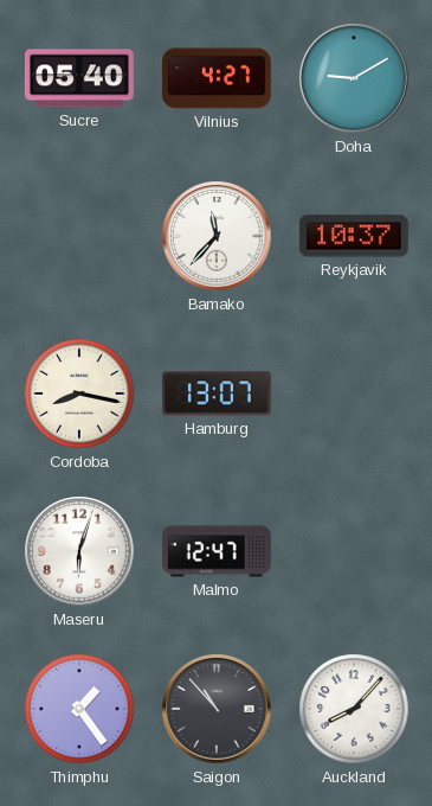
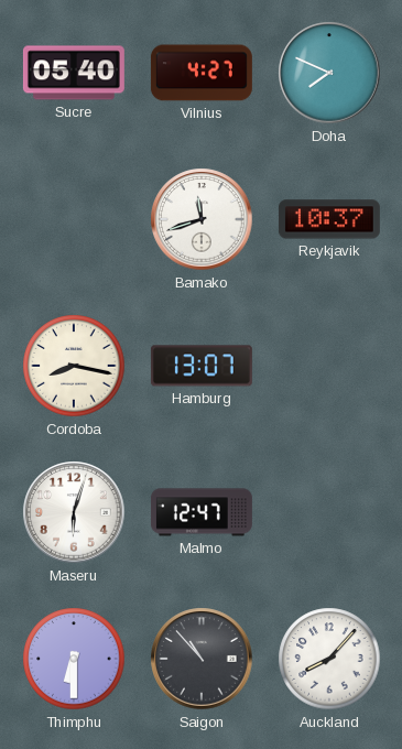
Doha: 9:10 -> 7:49
Bamako: 11:37 -> 11:42
Thimphu: 1:24 -> 6:30
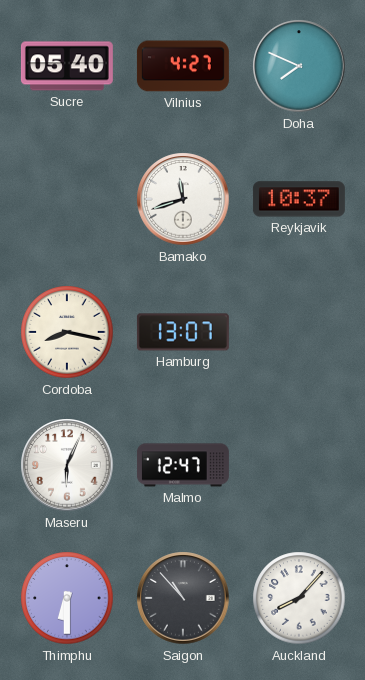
Maseru: 6:03 -> 6:04
